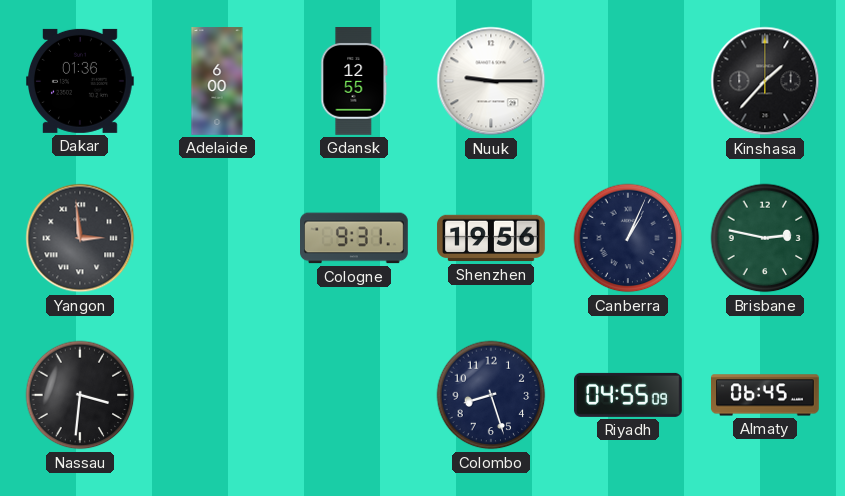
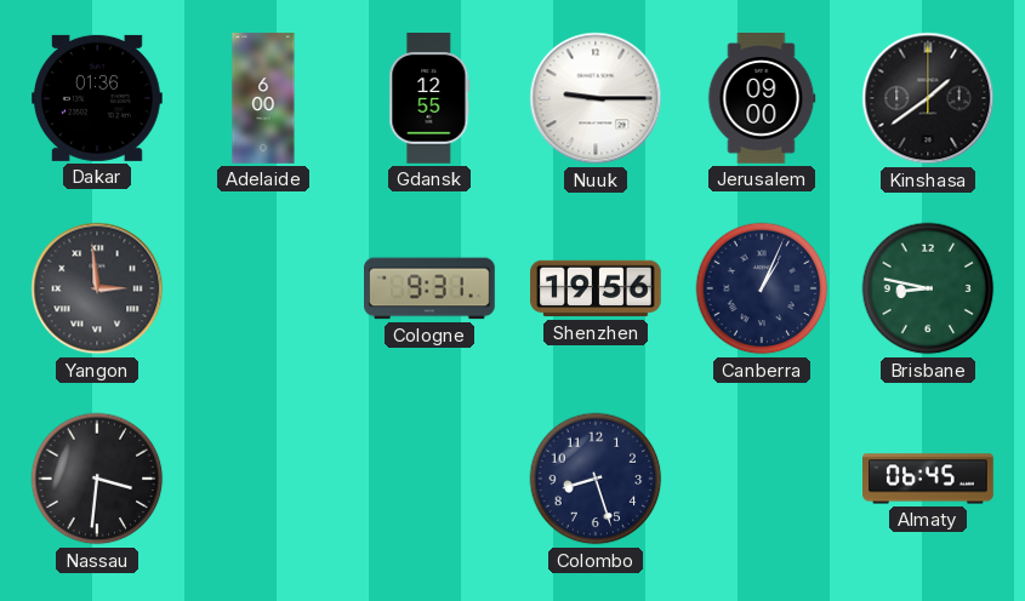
Jerusalem: none -> 09:00
Kinshasa: 1:37 -> 1:39
Brisbane: 2:47 -> 8:47
Riyadh: 04:55 -> none
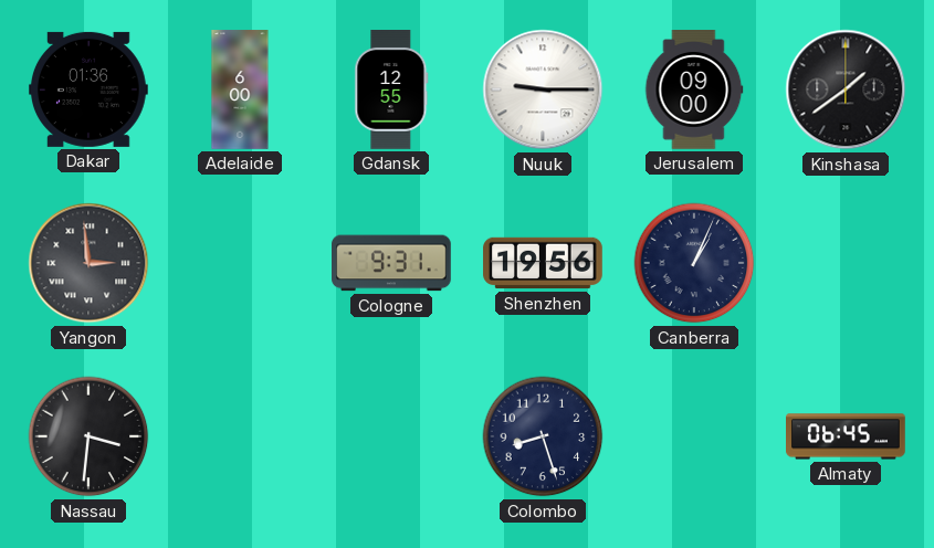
Brisbane: 8:47 -> none
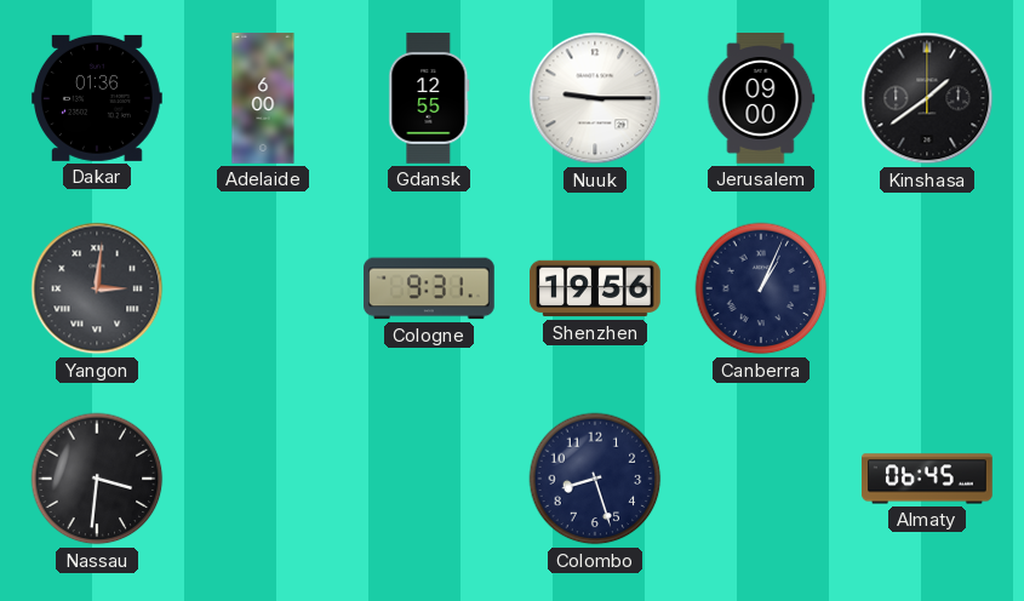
Yangon: 2:59 -> 3:01
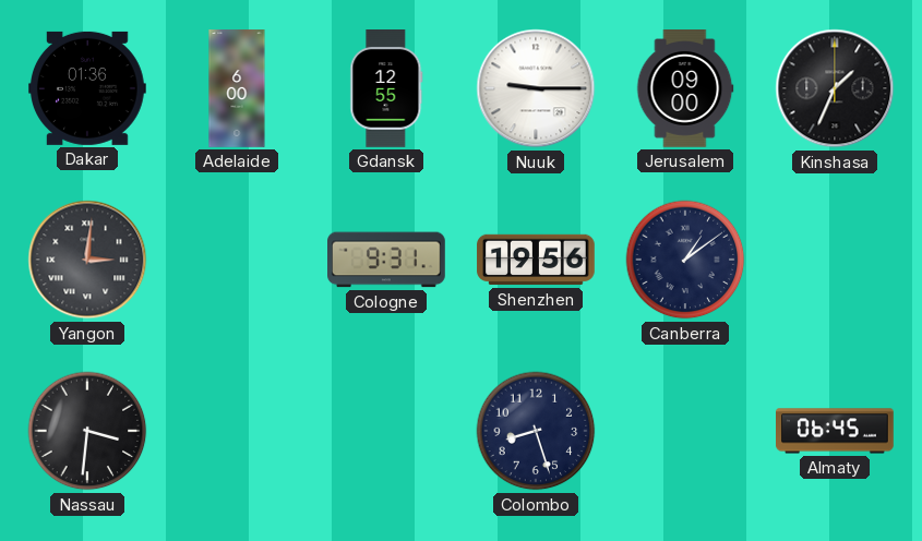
Kinshasa: 1:39 -> 1:34
Canberra: 1:04 -> 1:09
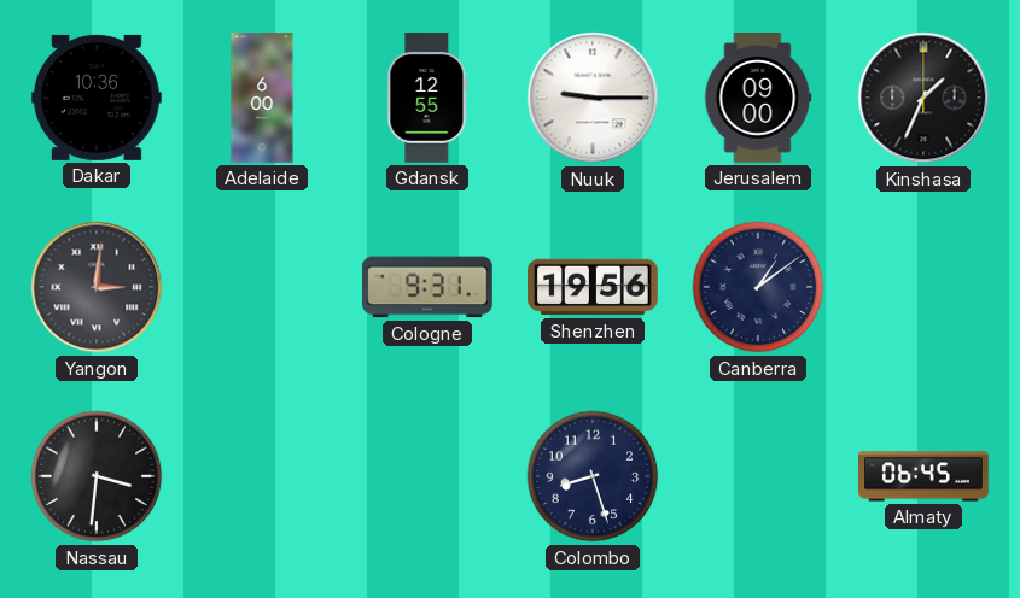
Dakar: 01:36 -> 10:36
